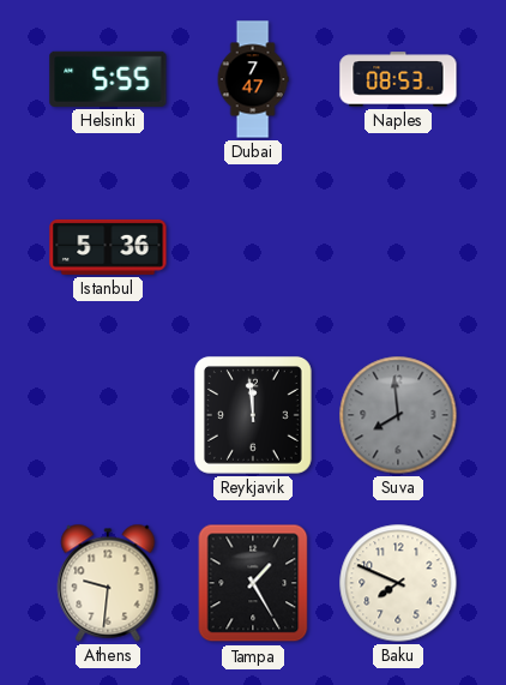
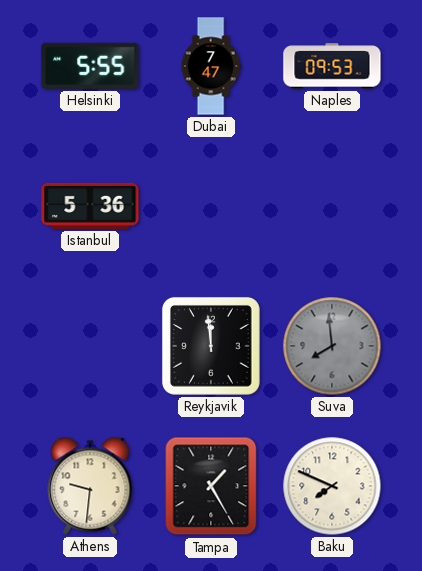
Naples: 08:53 -> 09:53
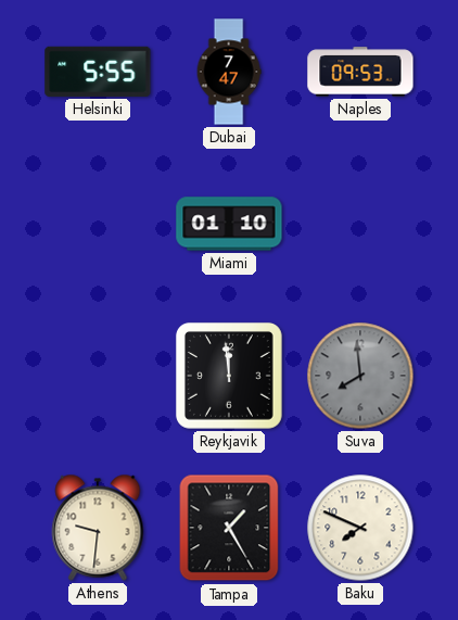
Istanbul: 5:36 -> none
Miami: none -> 01:10
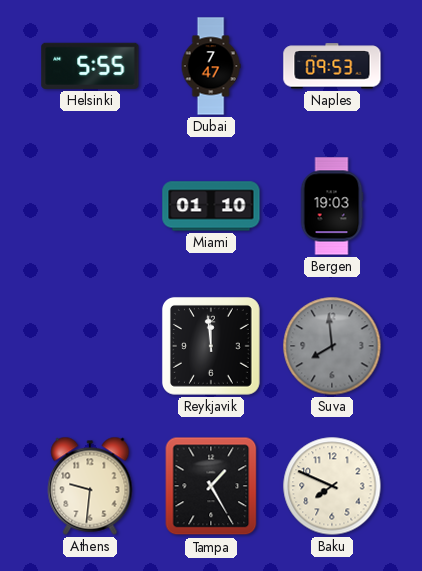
Bergen: none -> 19:03
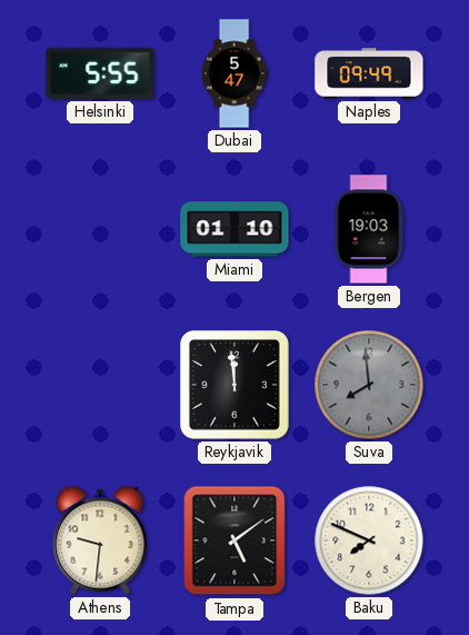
Dubai: 7:47 -> 5:47
Naples: 09:53 -> 09:49
Tampa: 1:25 -> 5:09
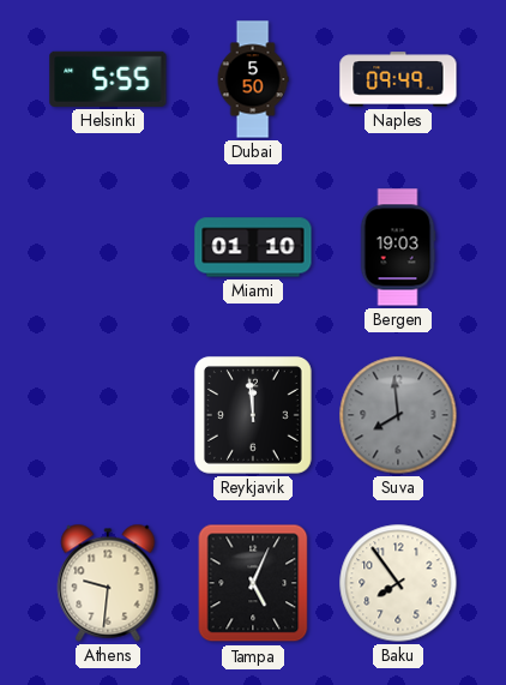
Dubai: 5:47 -> 5:50
Tampa: 5:09 -> 5:04
Baku: 7:49 -> 7:54
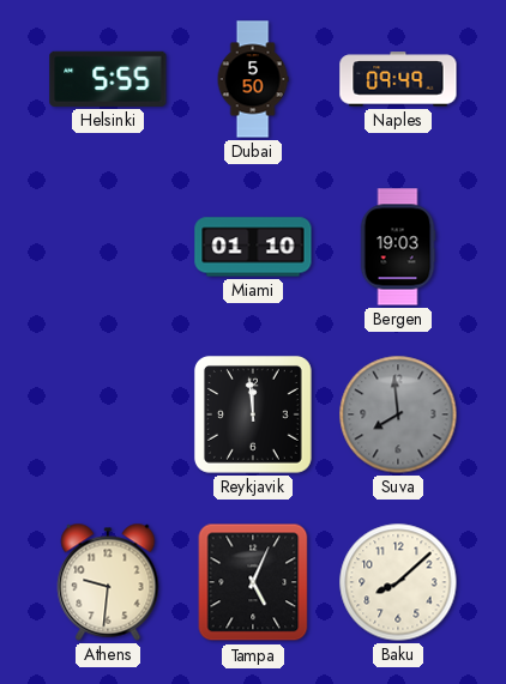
Baku: 7:54 -> 8:08
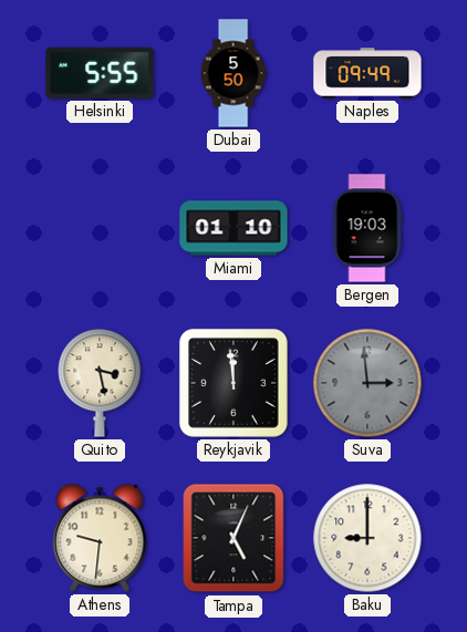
Quito: none -> 3:28
Suva: 7:59 -> 2:59
Baku: 8:08 -> 9:00
